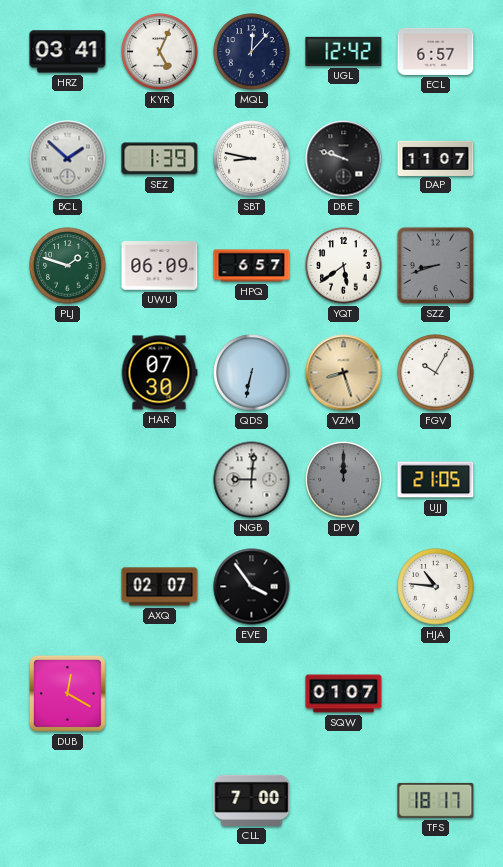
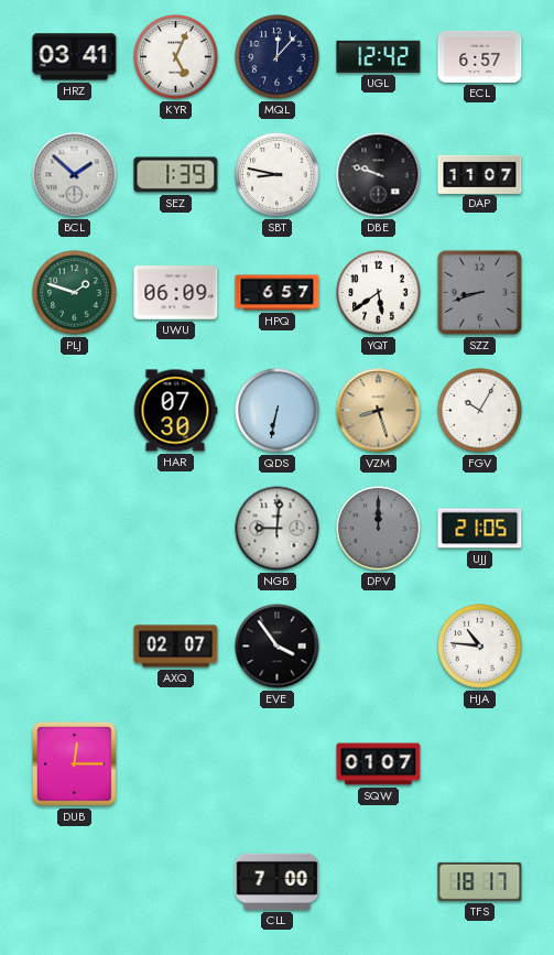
DUB: 12:20 -> 12:15
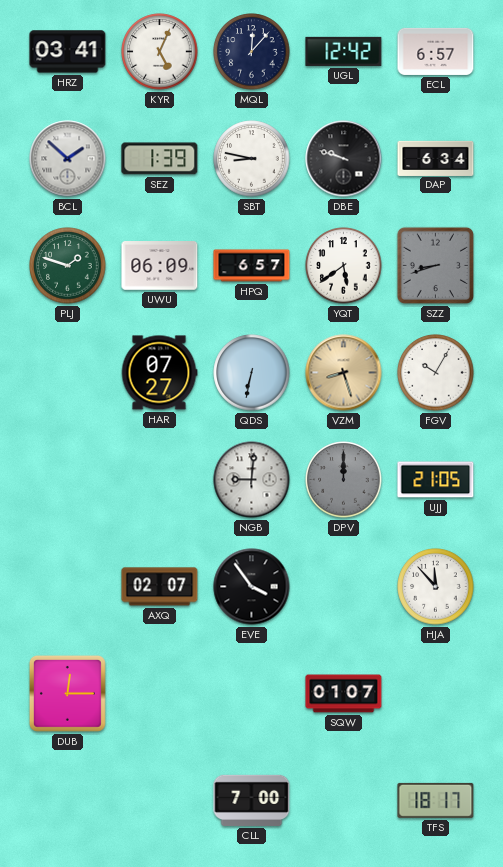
DAP: 11:07 -> 6:34
HAR: 07:30 -> 07:27
HJA: 10:46 -> 11:53
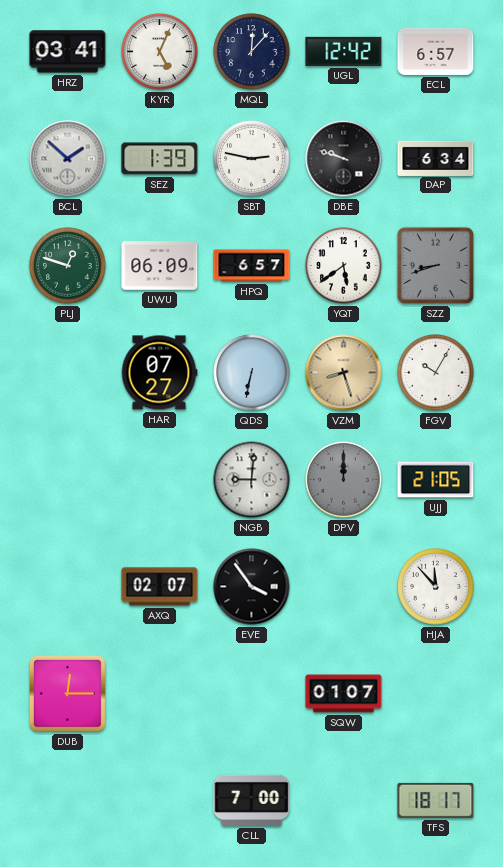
SBT: 8:47 -> 2:47
PLJ: 1:48 -> 12:48
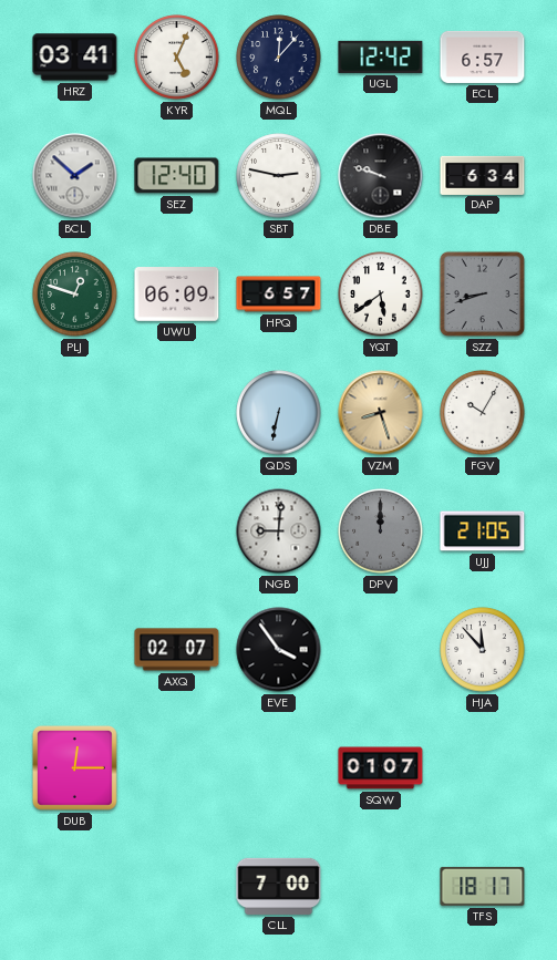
SEZ: 1:39 -> 12:40
HAR: 07:27 -> none
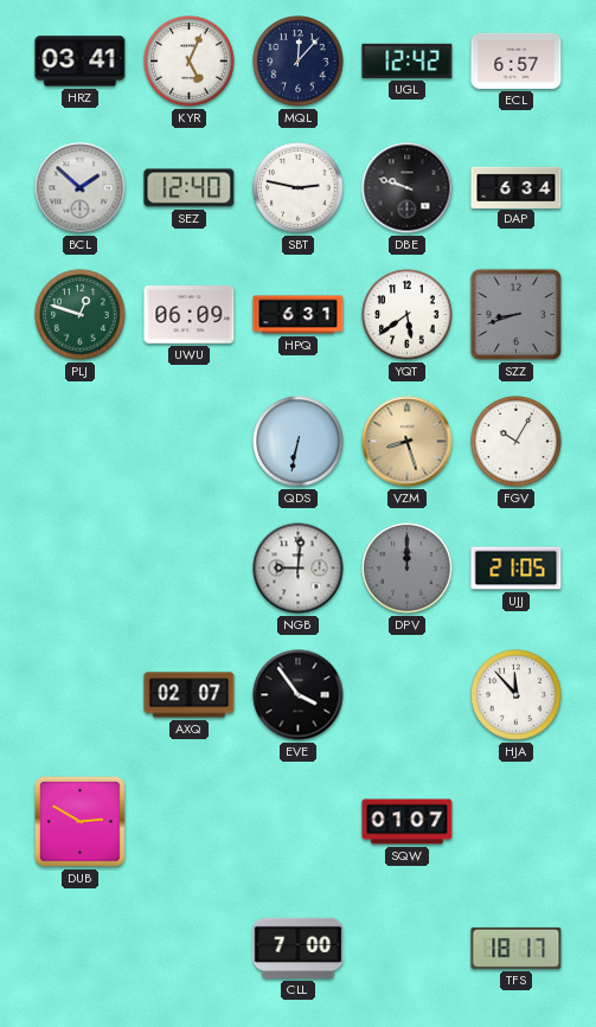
HPQ: 6:57 -> 6:31
DUB: 12:15 -> 2:50
